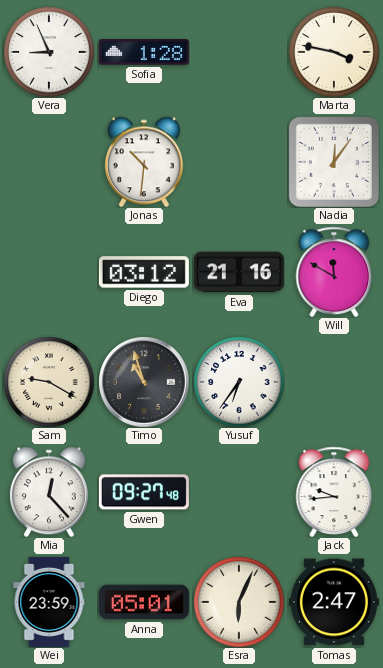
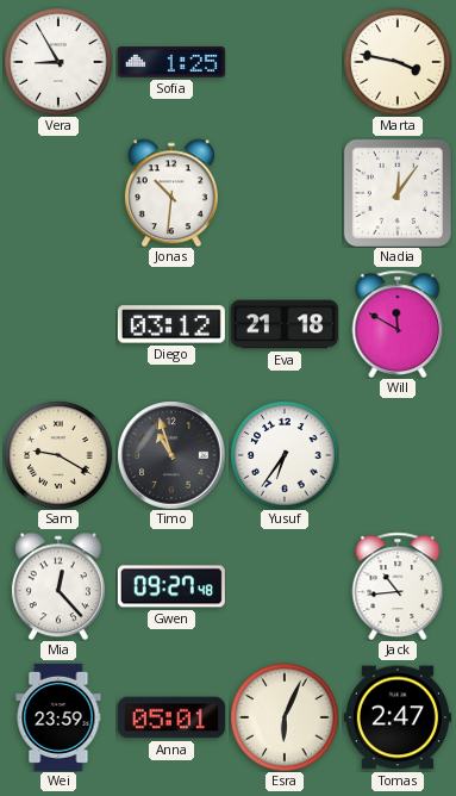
Vera: 8:56 -> 8:55
Sofia: 1:28 -> 1:25
Eva: 21:16 -> 21:18
Jack: 9:44 -> 10:44
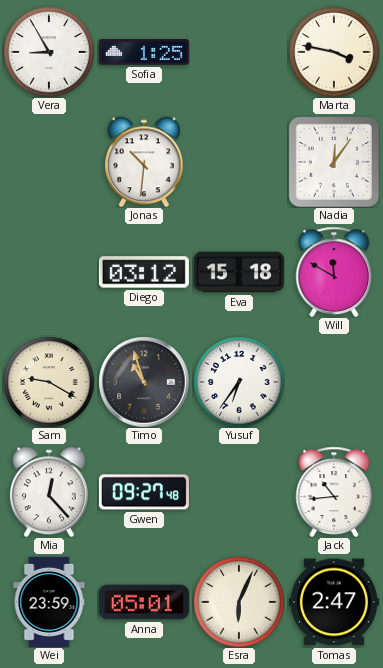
Eva: 21:18 -> 15:18
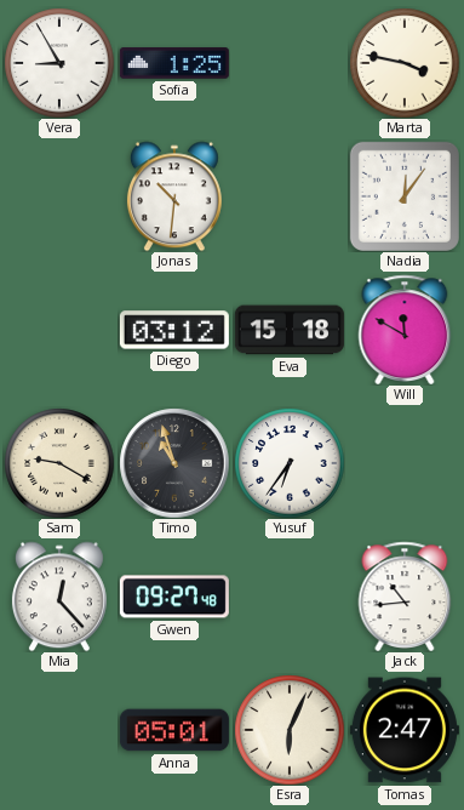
Wei: 23:59 -> none
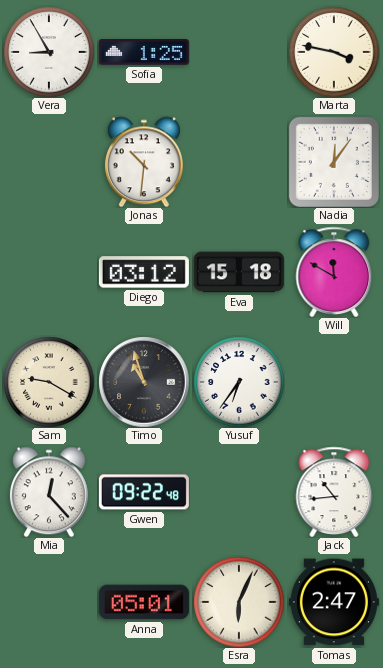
Gwen: 09:27 -> 09:22
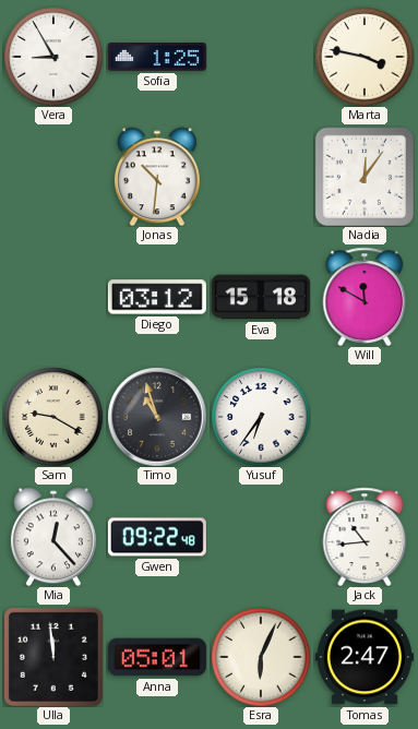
Ulla: none -> 11:59
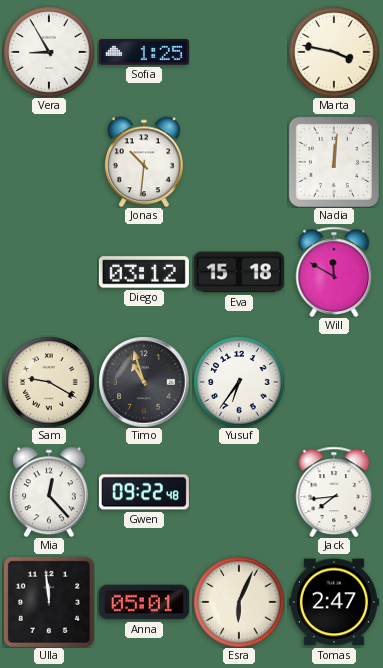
Nadia: 12:06 -> 12:01
Jack: 10:44 -> 7:44
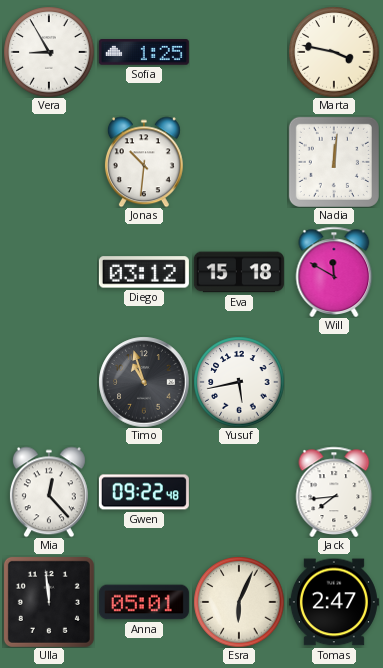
Sam: 9:20 -> none
Yusuf: 6:36 -> 5:43
